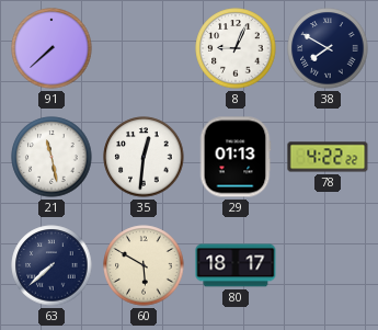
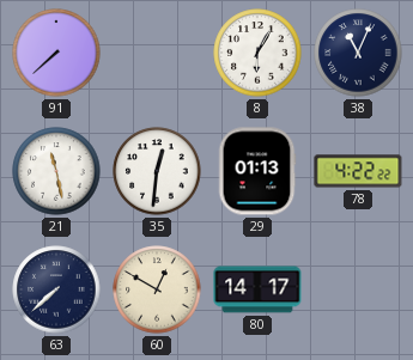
8: 9:04 -> 6:05
38: 7:50 -> 11:04
60: 5:50 -> 12:50
80: 18:17 -> 14:17
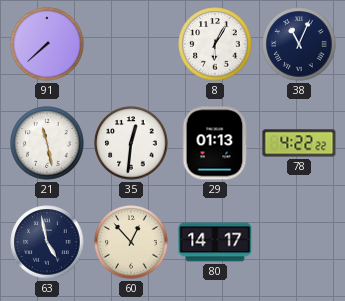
63: 7:38 -> 4:58
60: 12:50 -> 12:53
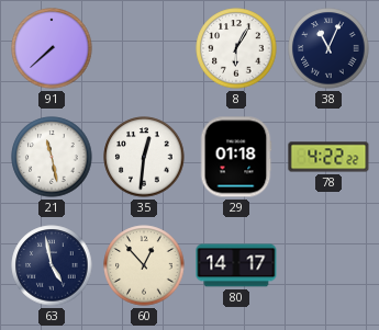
29: 01:13 -> 01:18
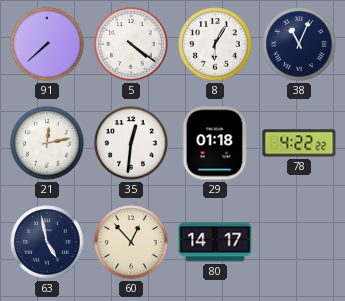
5: none -> 4:21
21: 11:28 -> 12:13
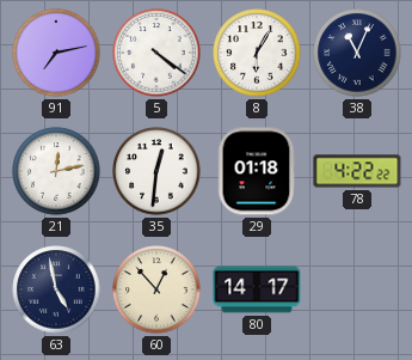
91: 7:38 -> 7:13
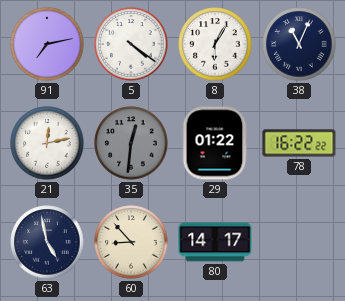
35 dial: white -> grey
29: 01:18 -> 01:22
78: 4:22 -> 16:22
60: 12:53 -> 8:53
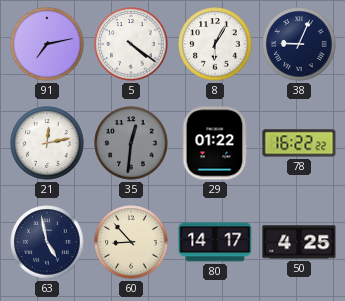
38: 11:04 -> 9:04
50: none -> 4:25
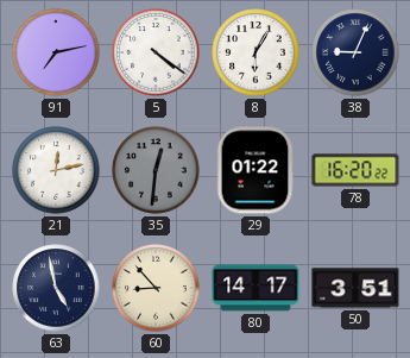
78: 16:22 -> 16:20
50: 4:25 -> 3:51
